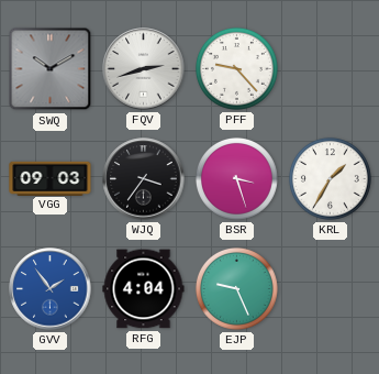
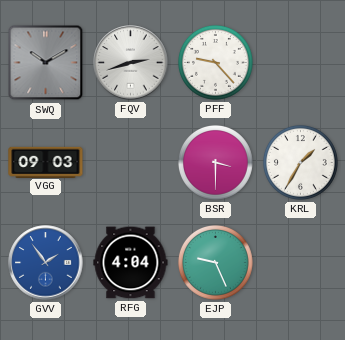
WJQ: 3:36 -> none
BSR: 3:27 -> 3:30
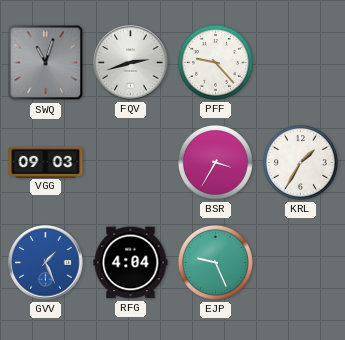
SWQ: 10:10 -> 11:03
BSR: 3:30 -> 3:35
GVV: 1:54 -> 1:26
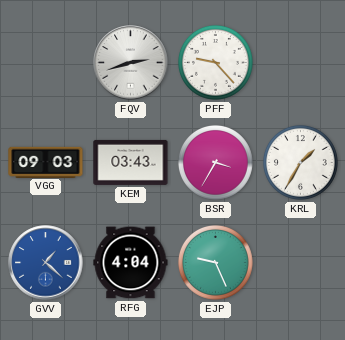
SWQ: 11:03 -> none
KEM: none -> 03:43
GVV: 1:26 -> 1:22
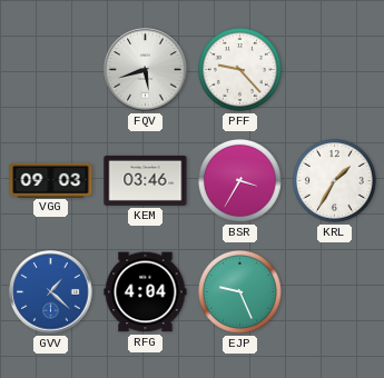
FQV: 2:42 -> 5:42
KEM: 03:43 -> 03:46
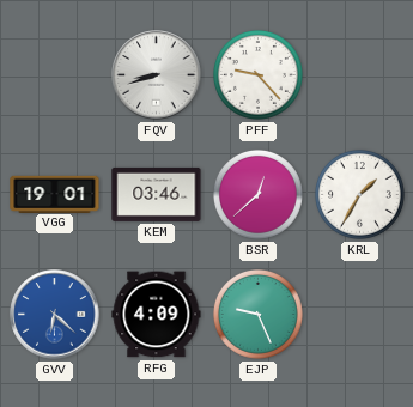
FQV: 5:42 -> 8:42
VGG: 09:03 -> 19:01
BSR: 3:35 -> 12:38
GVV: 1:22 -> 6:22
RFG: 4:04 -> 4:09
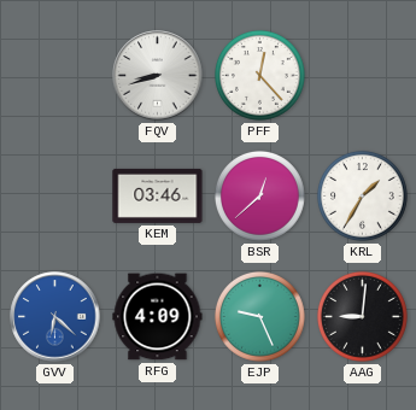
PFF: 9:23 -> 12:23
VGG: 19:01 -> none
AAG: none -> 9:01
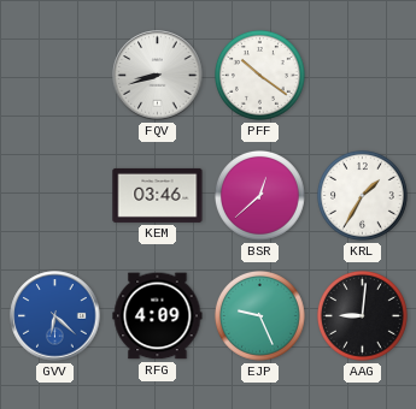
PFF: 12:23 -> 10:21
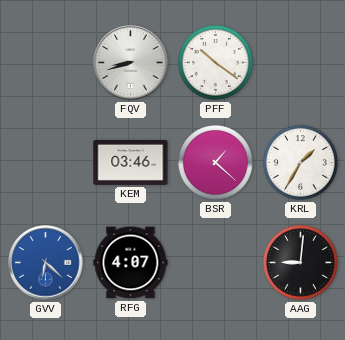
BSR: 12:38 -> 1:22
RFG: 4:09 -> 4:07
EJP: 9:26 -> none
